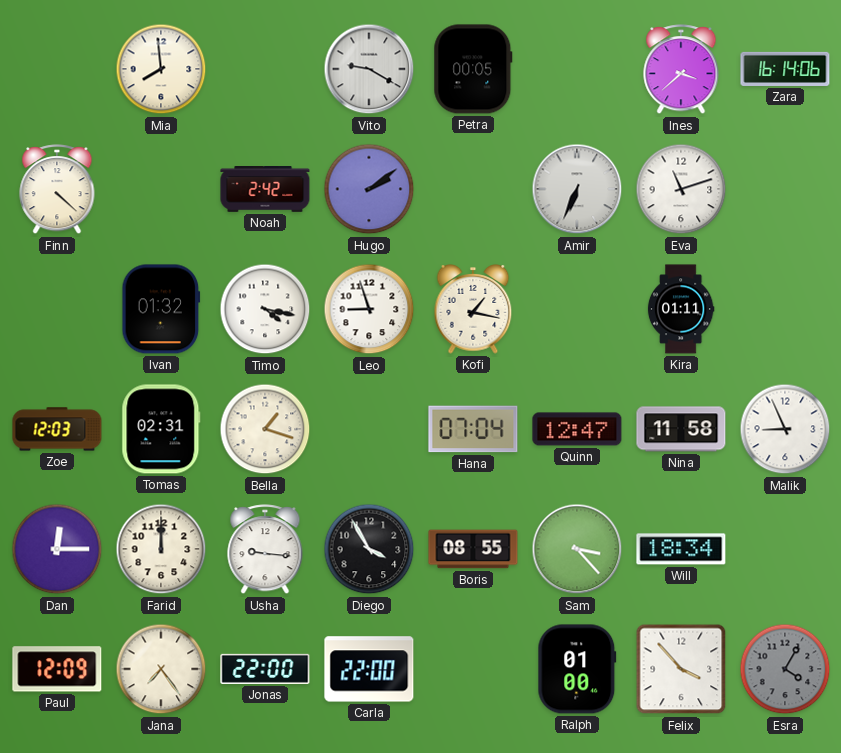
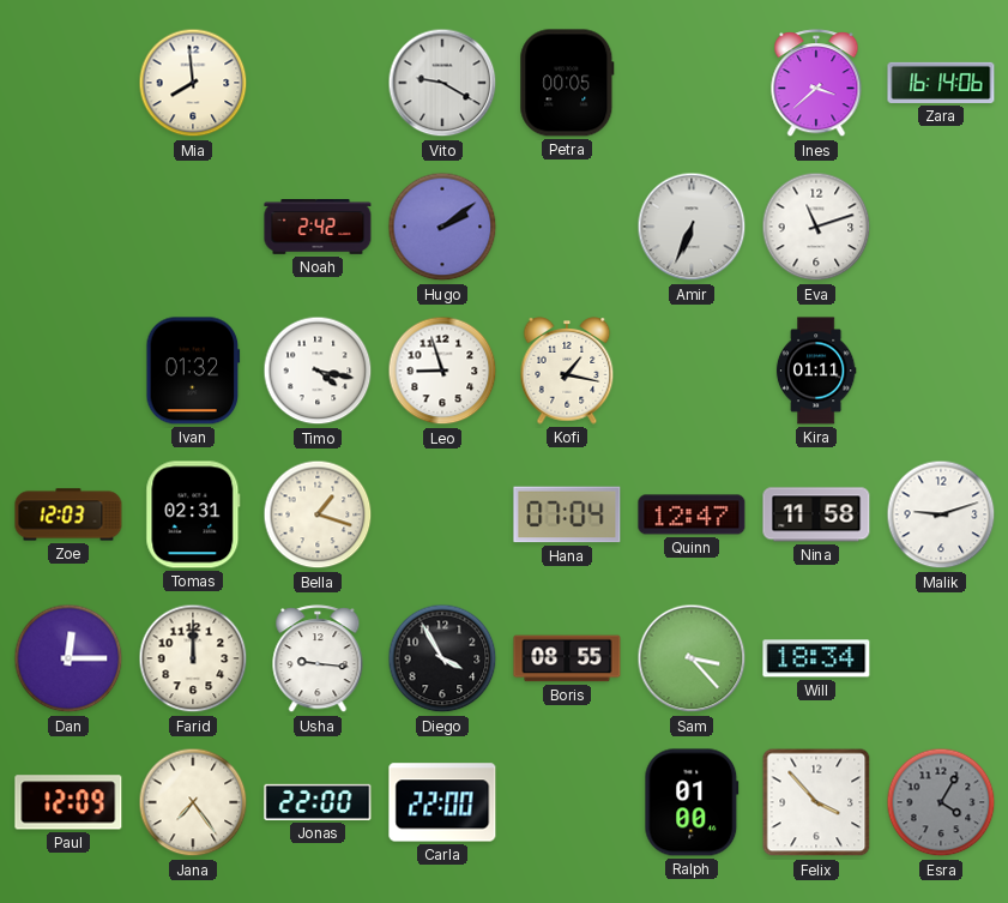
Finn: 4:22 -> none
Malik: 8:56 -> 9:12
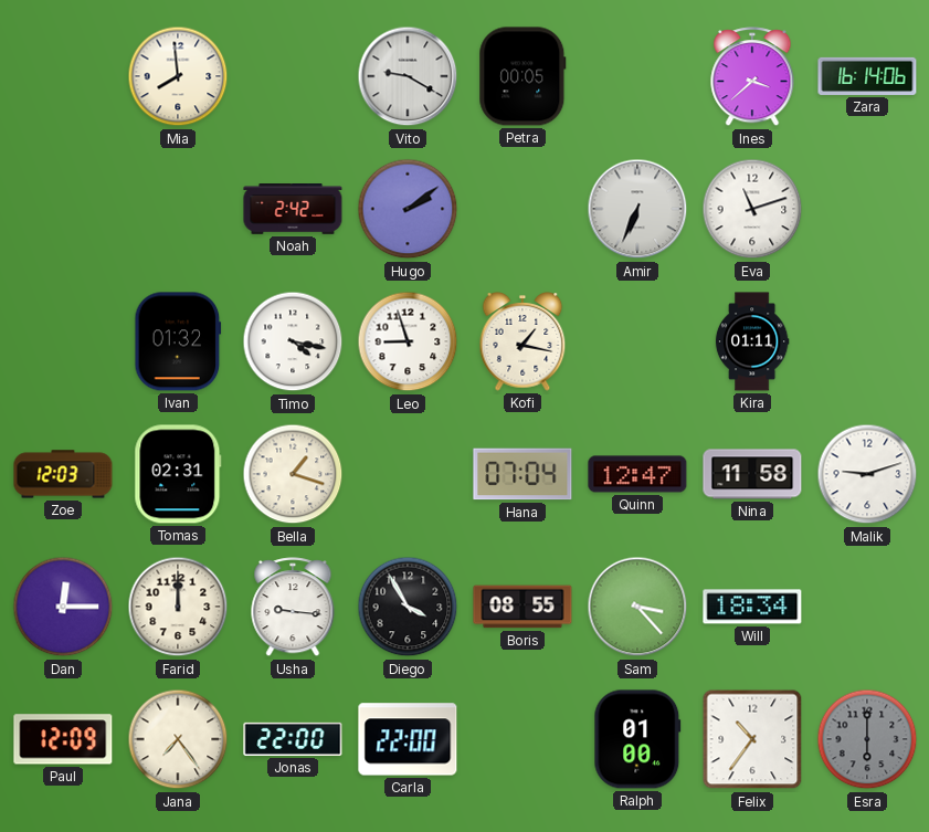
Felix: 3:53 -> 10:36
Esra: 4:05 -> 6:00
